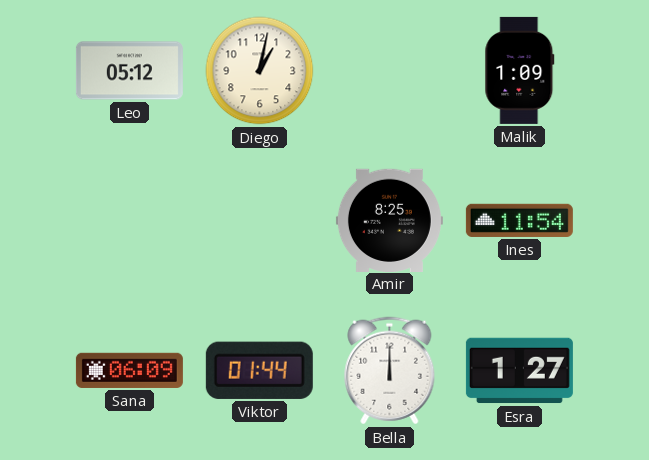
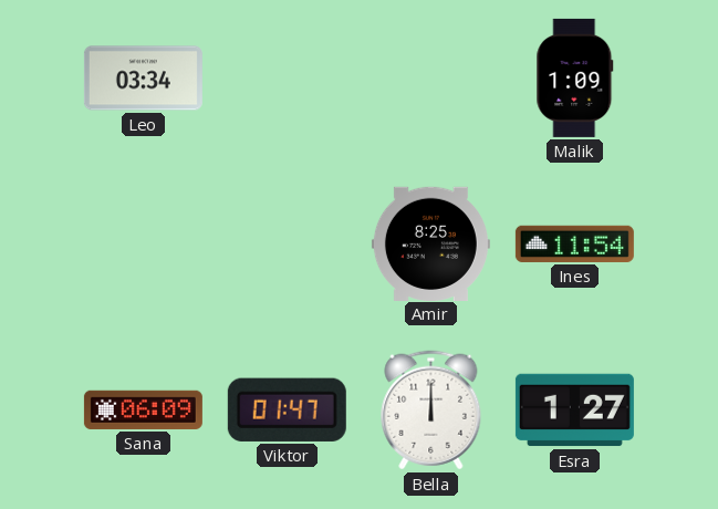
Leo: 05:12 -> 03:34
Diego: 1:02 -> none
Viktor: 01:44 -> 01:47
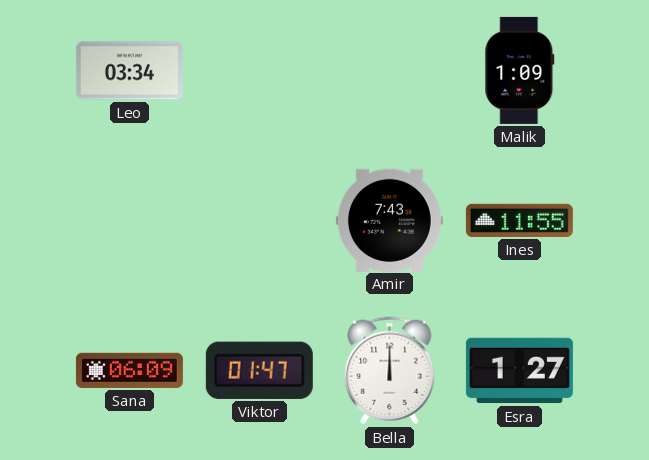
Amir: 8:25 -> 7:43
Ines: 11:54 -> 11:55
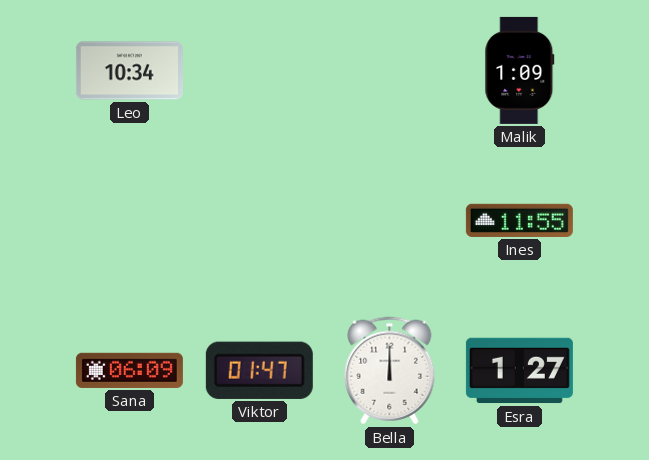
Leo: 03:34 -> 10:34
Amir: 7:43 -> none
